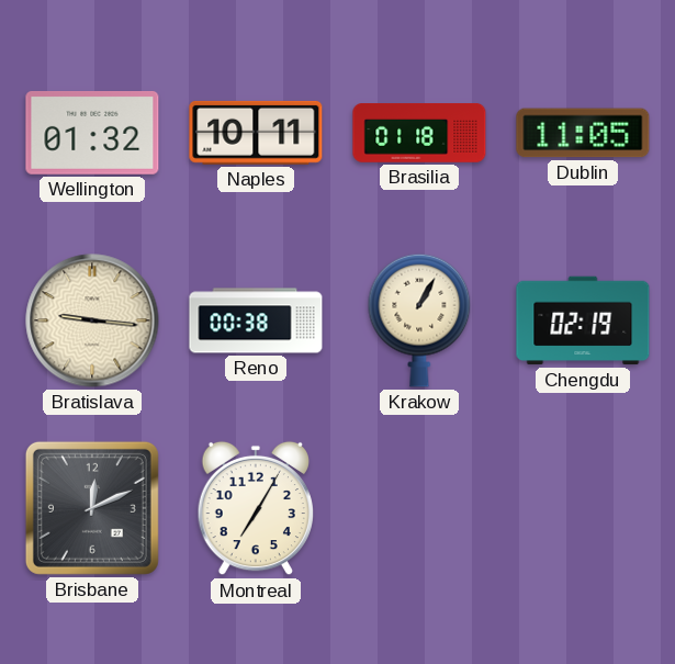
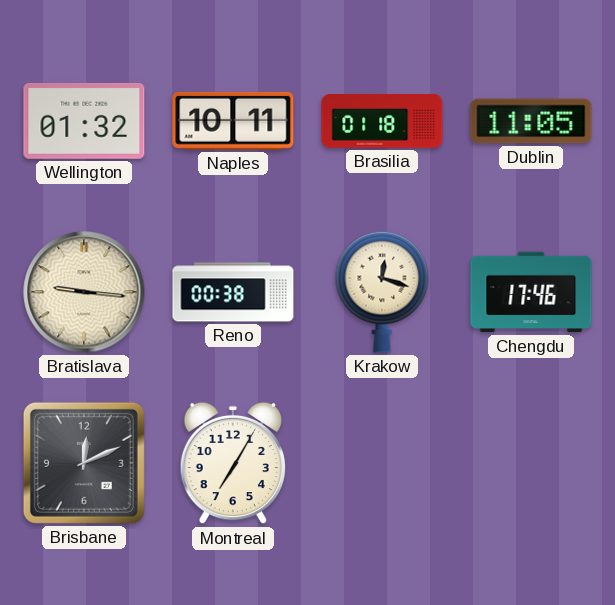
Krakow: 1:05 -> 12:18
Chengdu: 02:19 -> 17:46
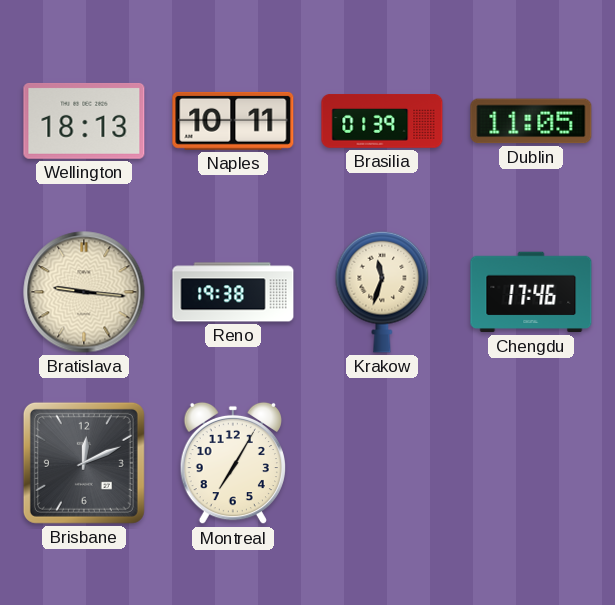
Wellington: 01:32 -> 18:13
Brasilia: 01:18 -> 01:39
Reno: 00:38 -> 19:38
Krakow: 12:18 -> 11:33
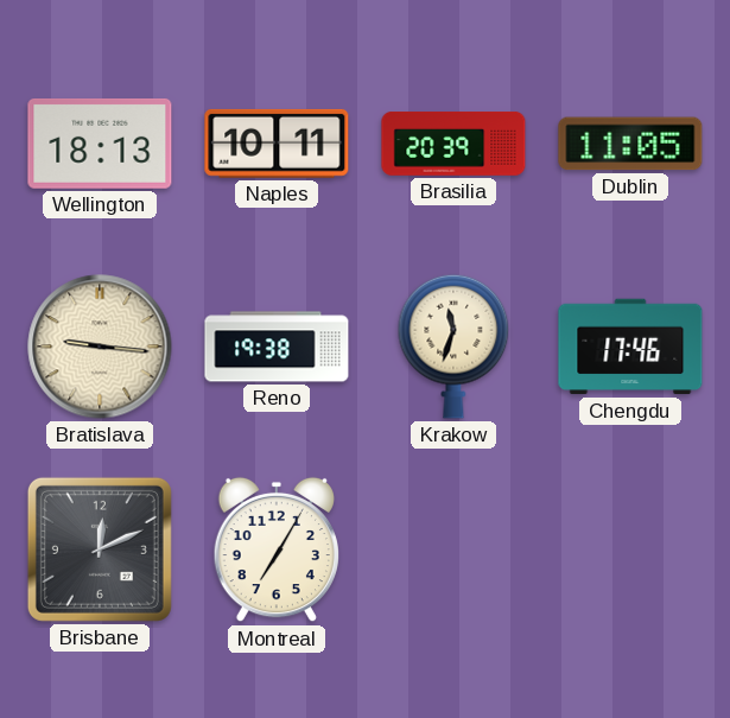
Brasilia: 01:39 -> 20:39
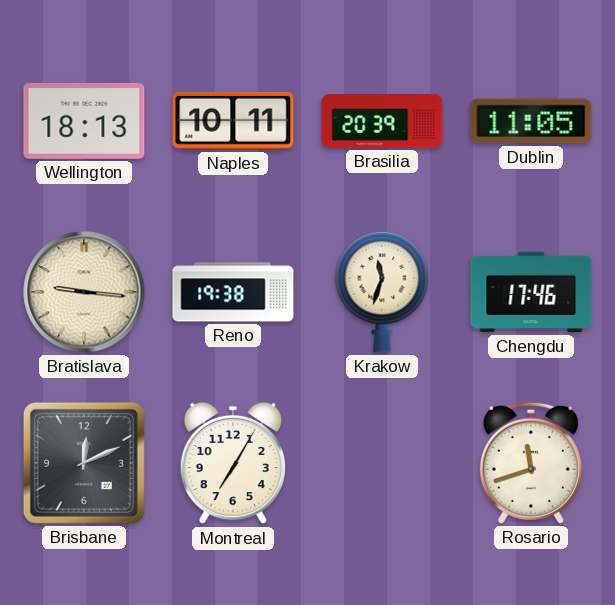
Rosario: none -> 11:42
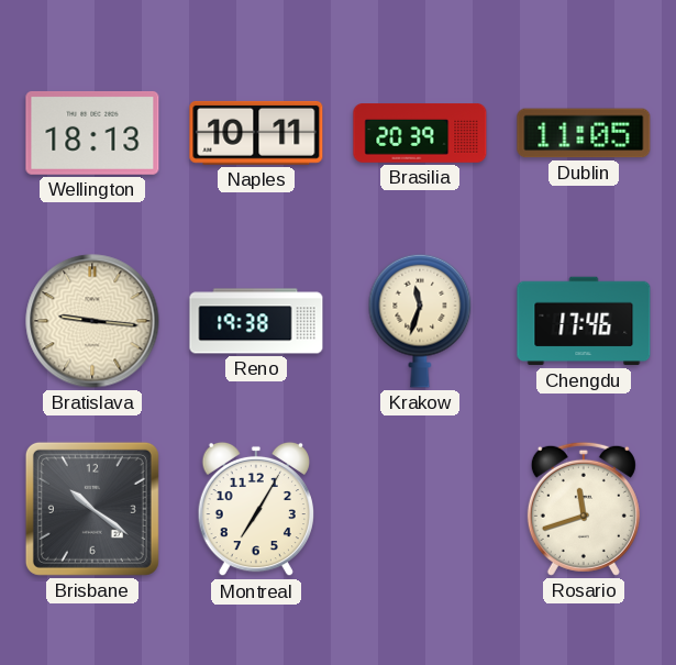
Brisbane: 12:11 -> 10:21
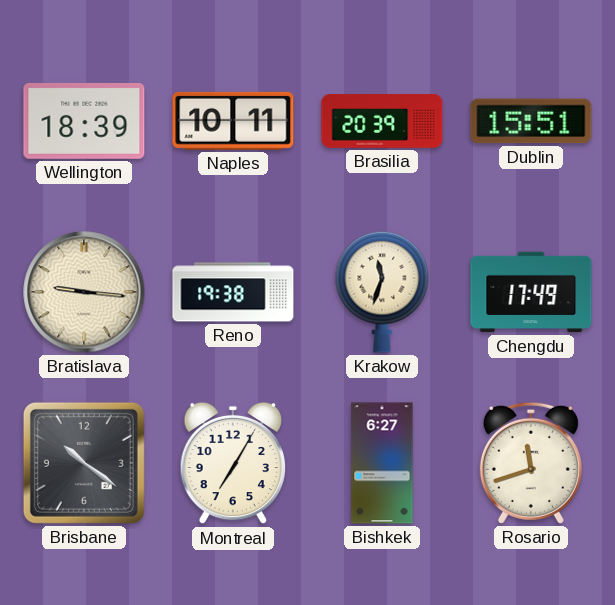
Wellington: 18:13 -> 18:39
Dublin: 11:05 -> 15:51
Chengdu: 17:46 -> 17:49
Bishkek: none -> 6:27
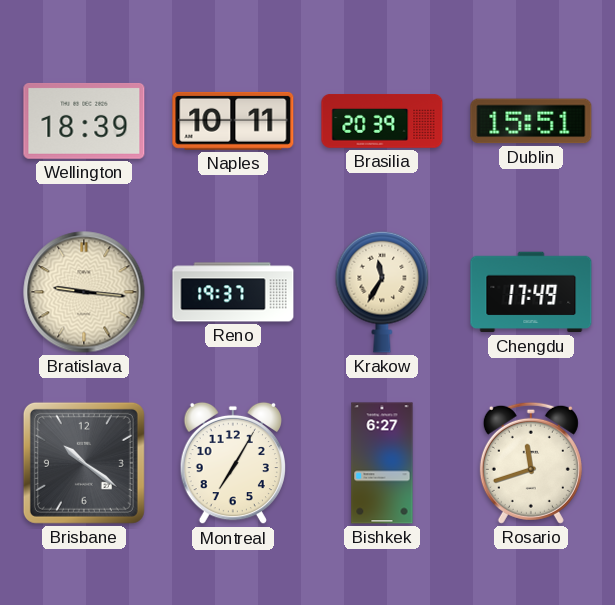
Reno: 19:38 -> 19:37
Krakow: 11:33 -> 11:35
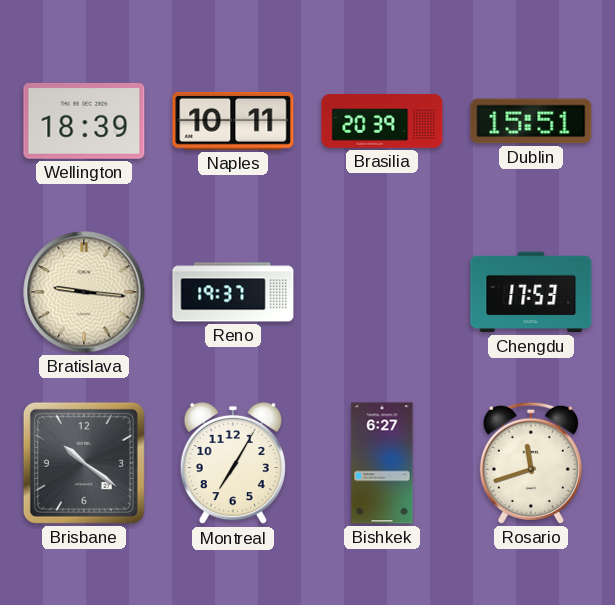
Krakow: 11:35 -> none
Chengdu: 17:49 -> 17:53
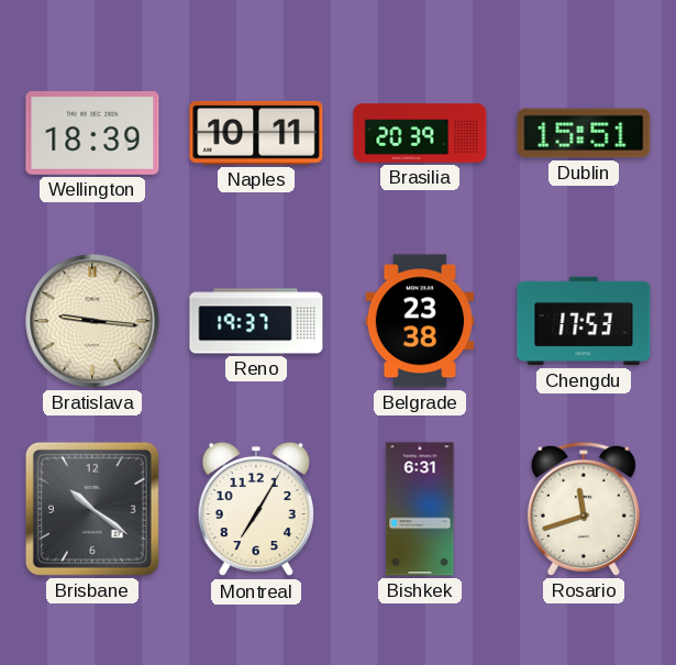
Belgrade: none -> 23:38
Bishkek: 6:27 -> 6:31
